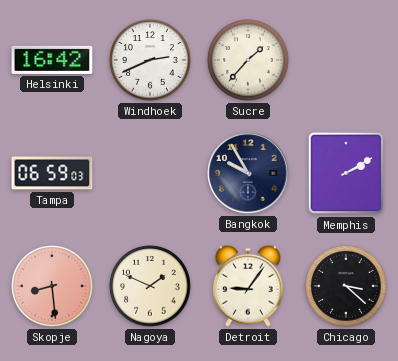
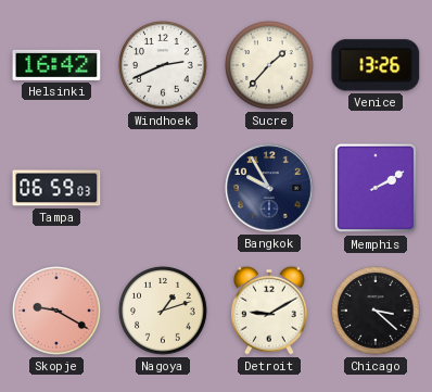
Venice: none -> 13:26
Skopje: 8:29 -> 9:20
Nagoya: 1:49 -> 1:12
Detroit: 9:06 -> 9:10
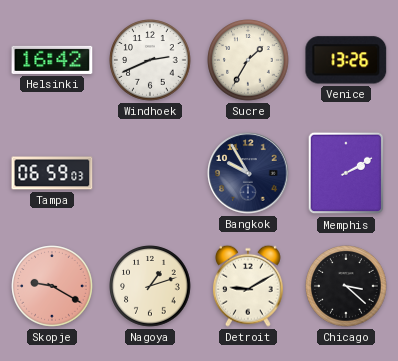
Sucre: 1:37 -> 1:35
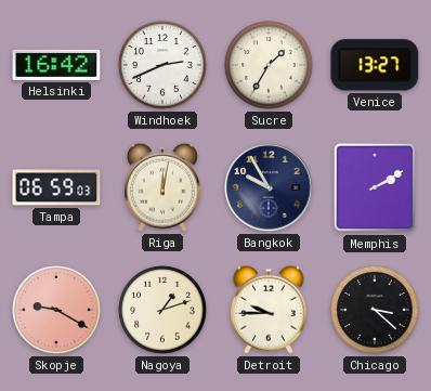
Venice: 13:26 -> 13:27
Riga: none -> 12:02
Detroit: 9:10 -> 9:45
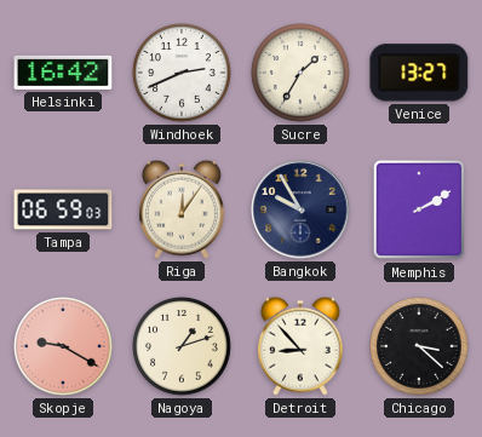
Riga: 12:02 -> 12:06
Detroit: 9:45 -> 8:53
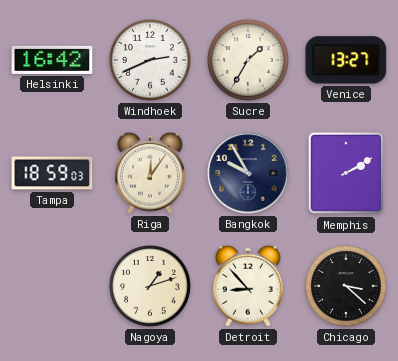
Tampa: 06:59 -> 18:59
Skopje: 9:20 -> none
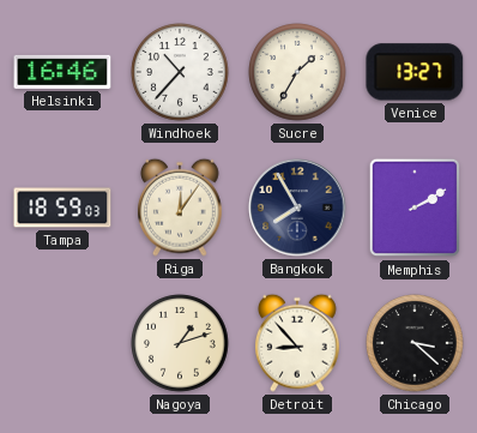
Helsinki: 16:42 -> 16:46
Windhoek: 2:41 -> 10:37
Bangkok: 9:55 -> 7:55
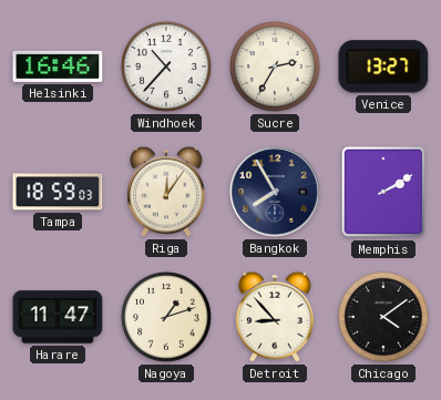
Sucre: 1:35 -> 2:35
Harare: none -> 11:47
Chicago: 3:22 -> 4:09
